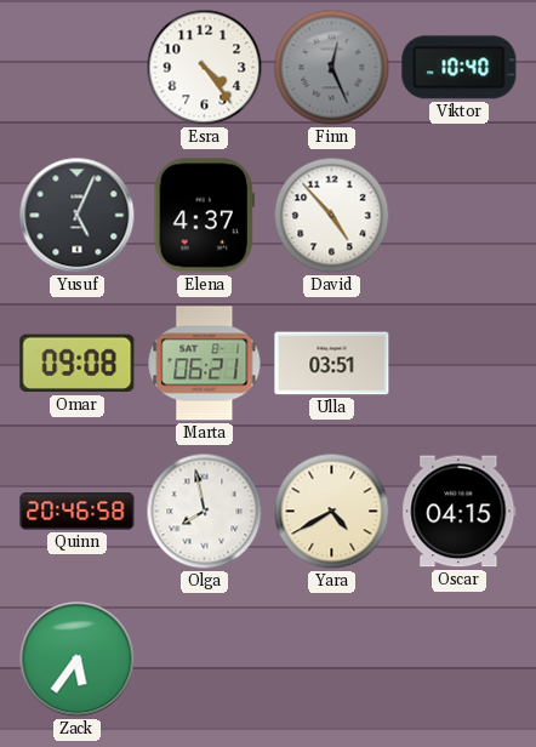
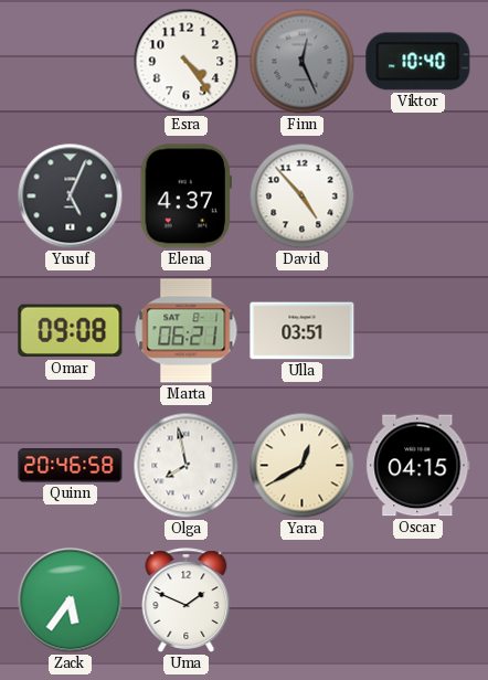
Yara: 4:40 -> 12:40
Uma: none -> 1:49
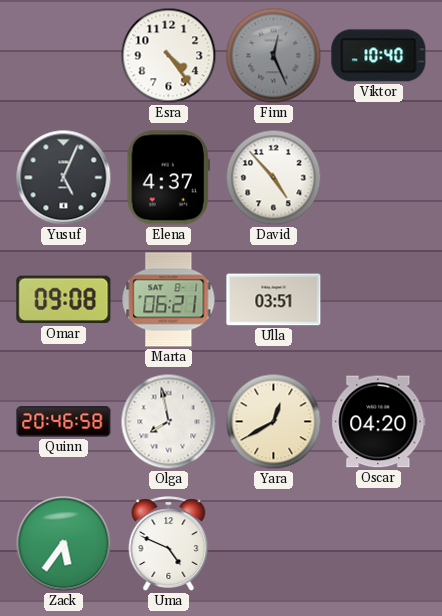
Oscar: 04:15 -> 04:20
Uma: 1:49 -> 4:49
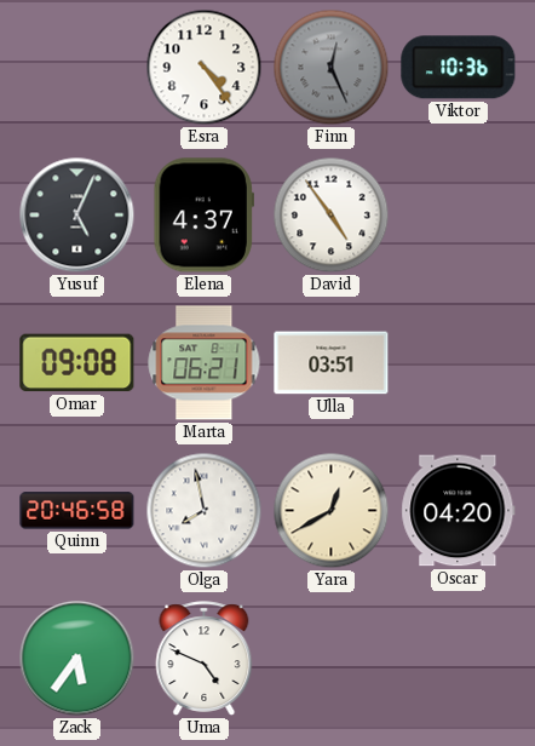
Viktor: 10:40 -> 10:36
David: 4:53 -> 4:54
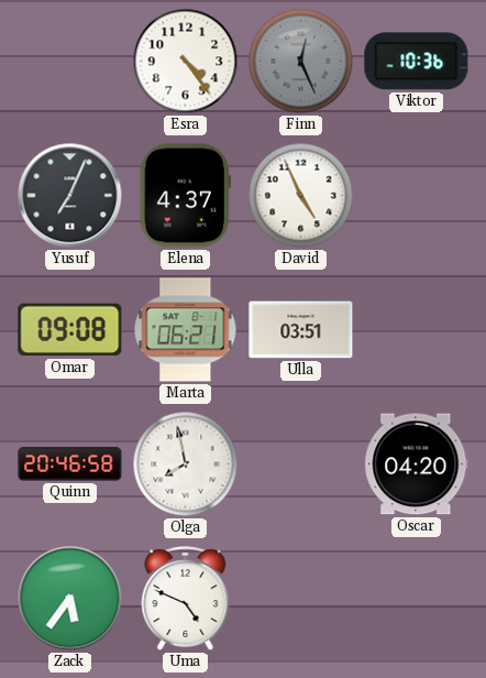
Yusuf: 5:04 -> 7:04
David: 4:54 -> 4:56
Yara: 12:40 -> none
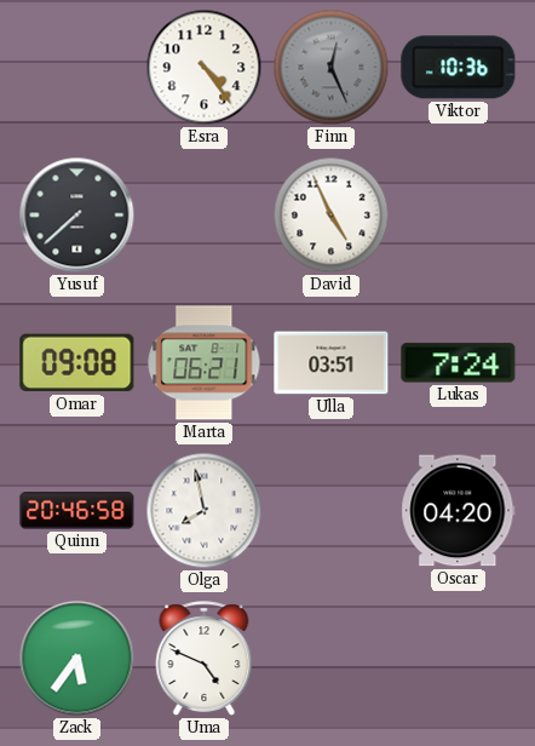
Yusuf: 7:04 -> 7:38
Elena: 4:37 -> none
Lukas: none -> 7:24
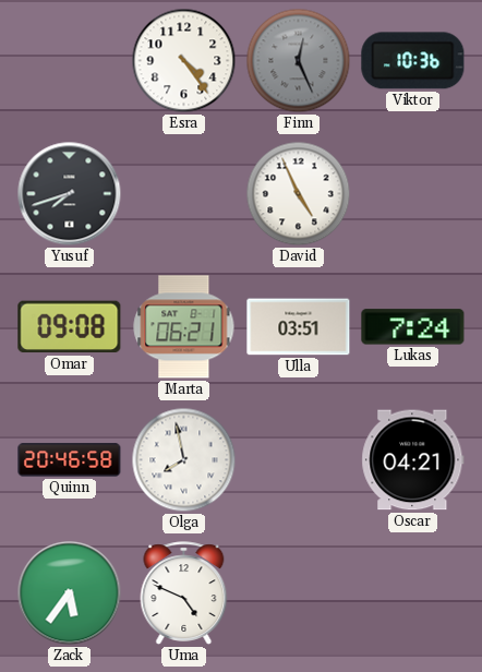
Yusuf: 7:38 -> 7:42
Oscar: 04:20 -> 04:21
